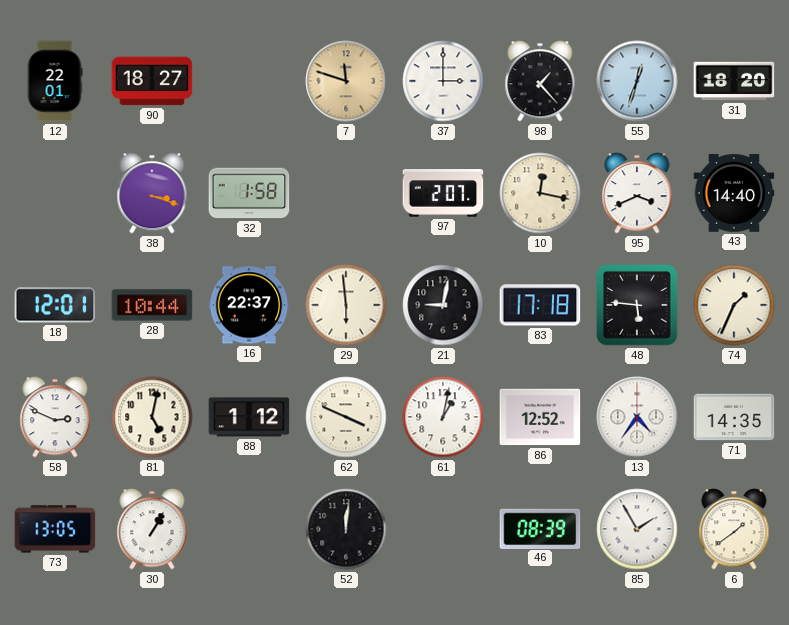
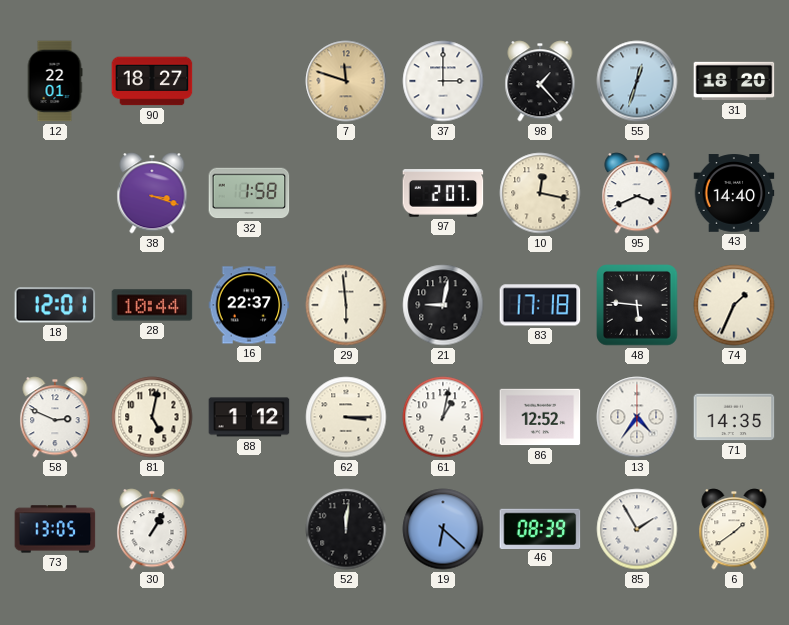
62: 3:49 -> 3:15
19: none -> 6:22
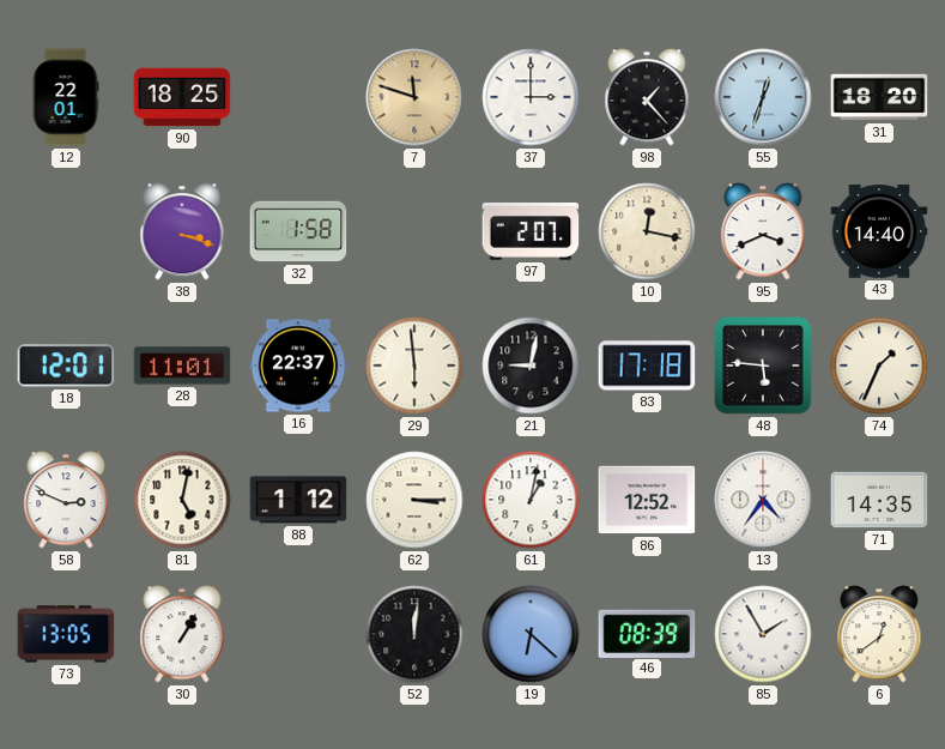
90: 18:27 -> 18:25
28: 10:44 -> 11:01
6: 1:39 -> 12:39
